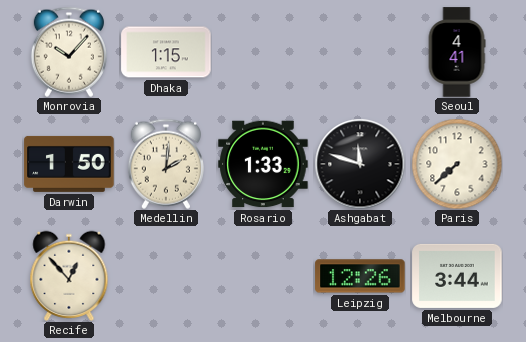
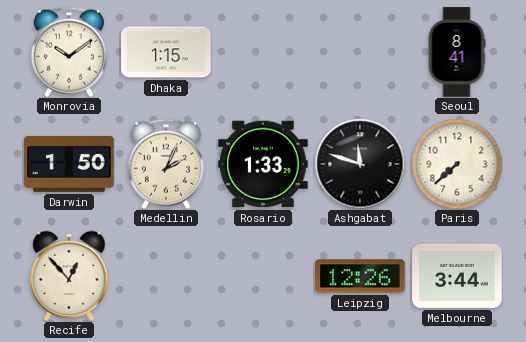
Monrovia: 10:07 -> 10:09
Seoul: 4:41 -> 8:41
Medellin: 2:01 -> 2:04
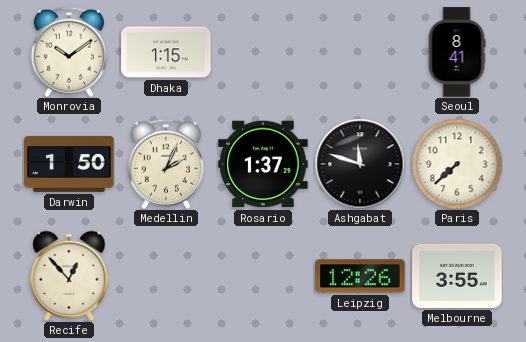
Rosario: 1:33 -> 1:37
Melbourne: 3:44 -> 3:55
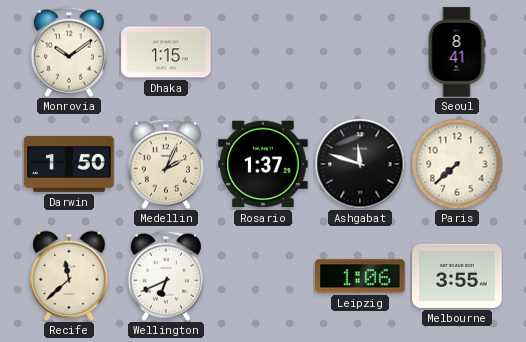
Recife: 12:53 -> 11:38
Wellington: none -> 6:41
Leipzig: 12:26 -> 1:06
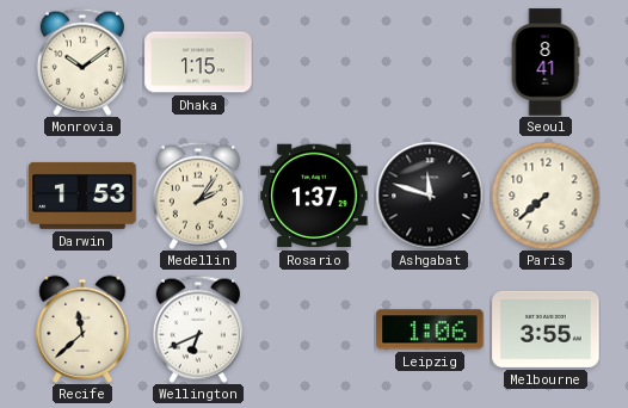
Darwin: 1:50 -> 1:53
Medellin: 2:04 -> 2:06
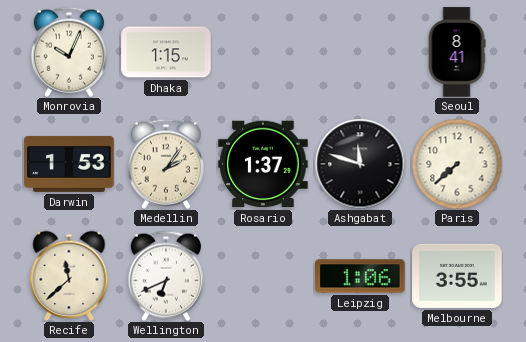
Monrovia: 10:09 -> 10:04
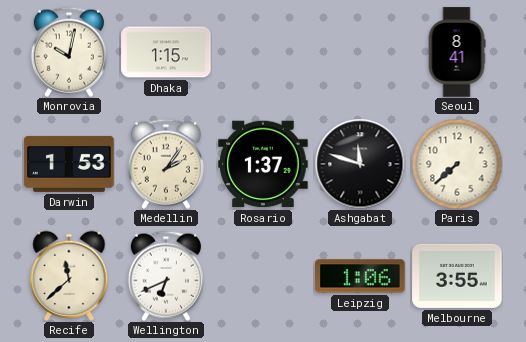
Monrovia: 10:04 -> 10:02
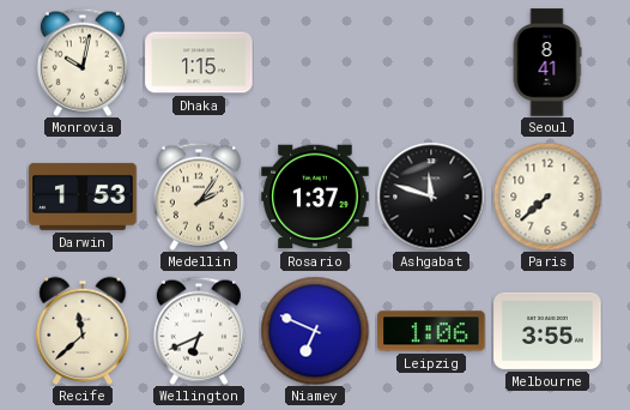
Niamey: none -> 6:49
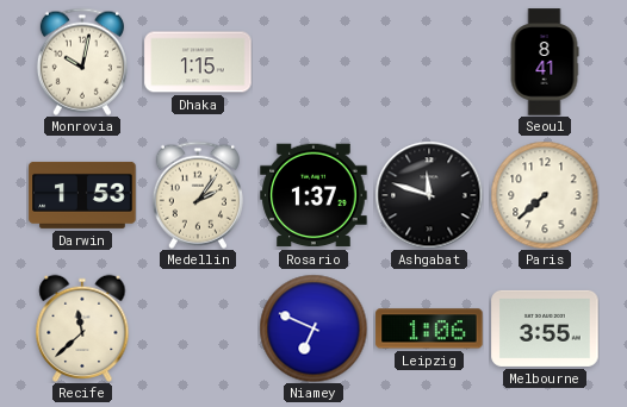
Wellington: 6:41 -> none
